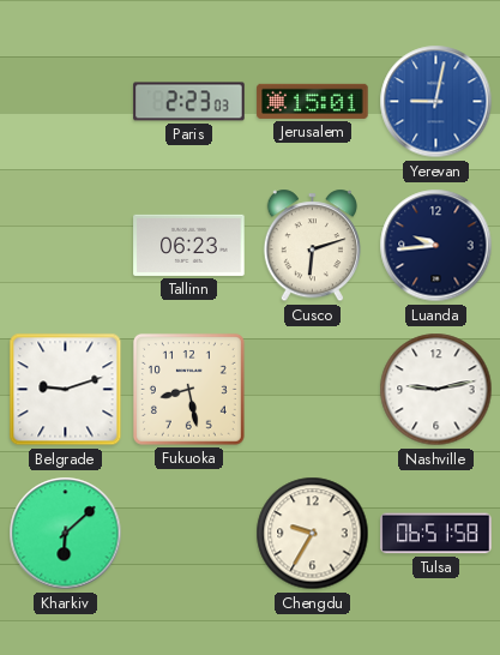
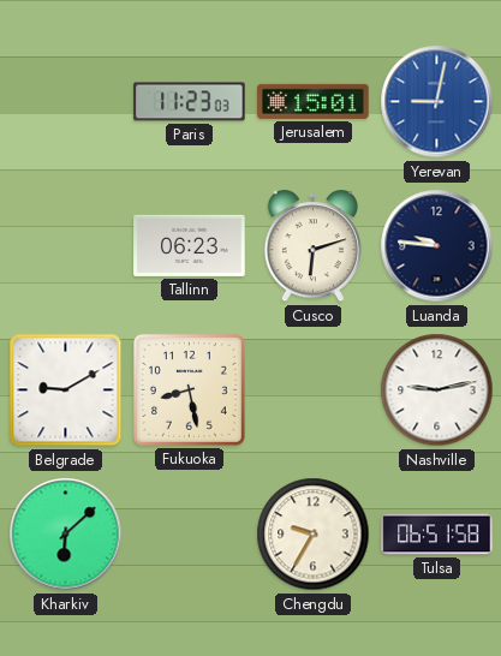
Paris: 2:23 -> 11:23
Luanda: 9:44 -> 9:46
Belgrade: 9:12 -> 9:10
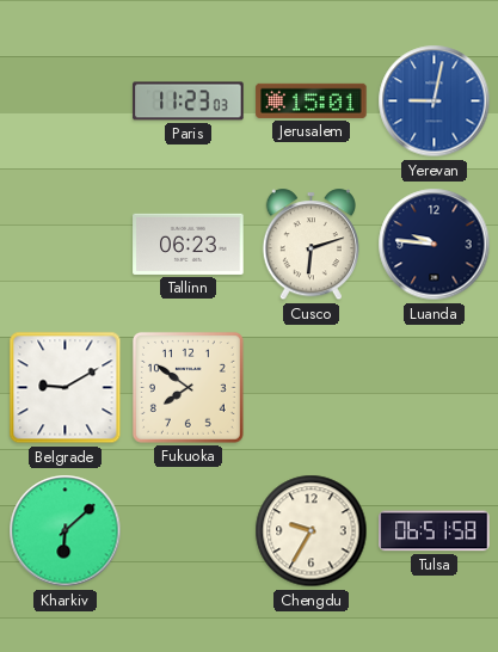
Fukuoka: 8:28 -> 7:51
Nashville: 9:13 -> none
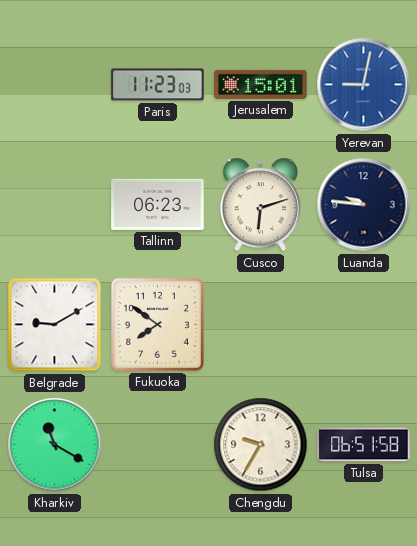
Kharkiv: 6:08 -> 11:20
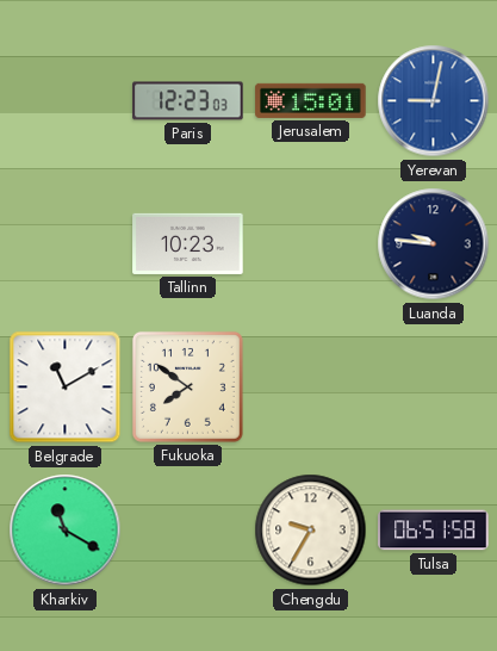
Paris: 11:23 -> 12:23
Tallinn: 06:23 -> 10:23
Cusco: 6:12 -> none
Belgrade: 9:10 -> 11:10
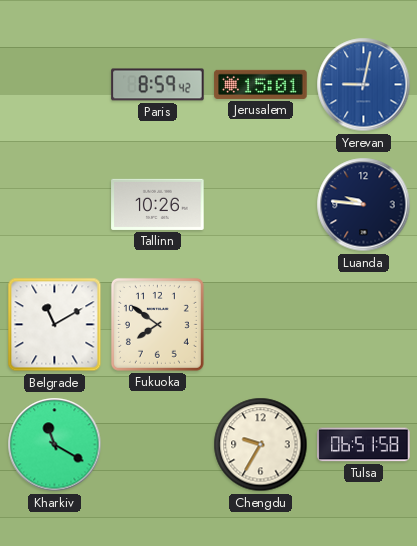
Paris: 12:23 -> 8:59
Tallinn: 10:23 -> 10:26
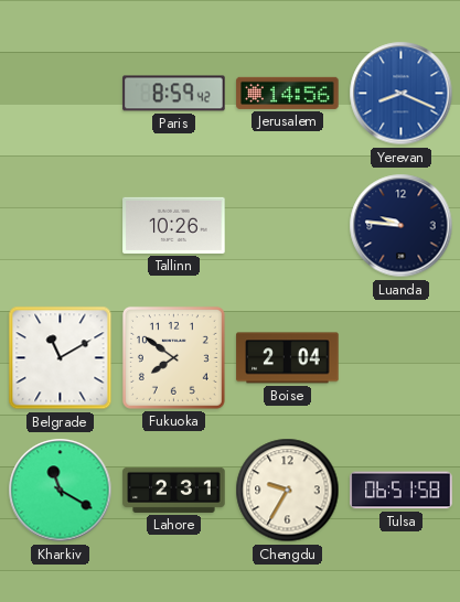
Jerusalem: 15:01 -> 14:56
Yerevan: 9:02 -> 8:19
Boise: none -> 2:04
Lahore: none -> 2:31
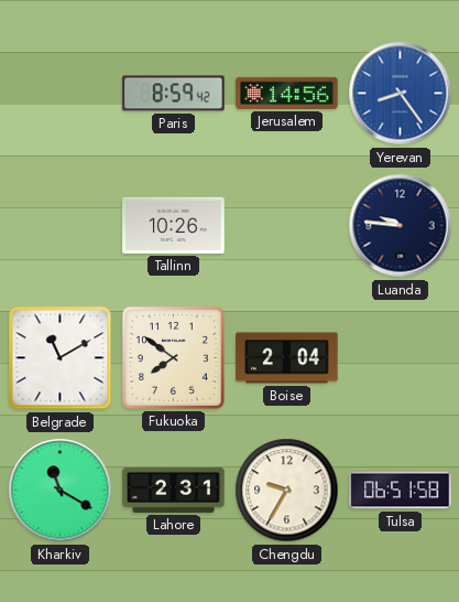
Yerevan: 8:19 -> 8:24
